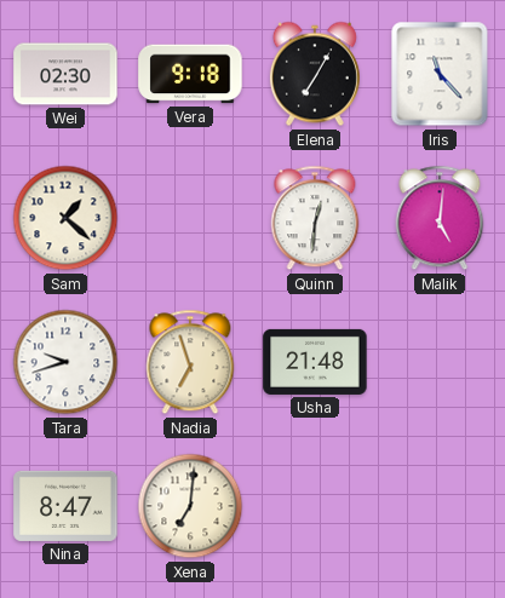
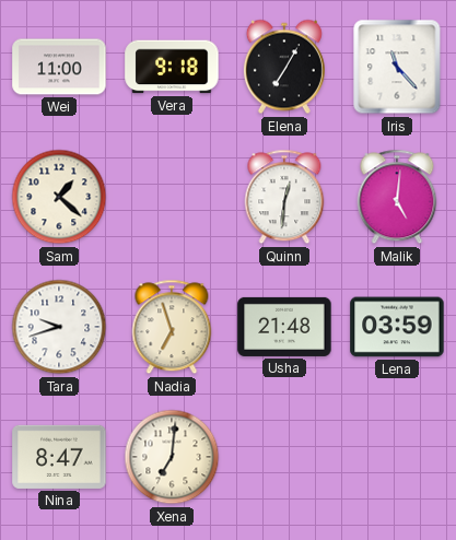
Wei: 02:30 -> 11:00
Lena: none -> 03:59
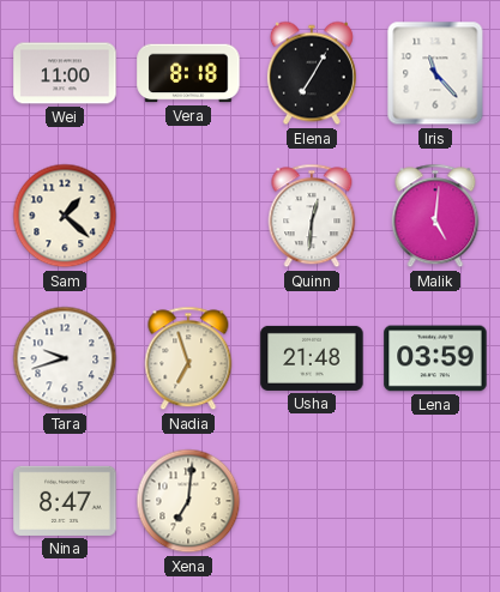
Vera: 9:18 -> 8:18
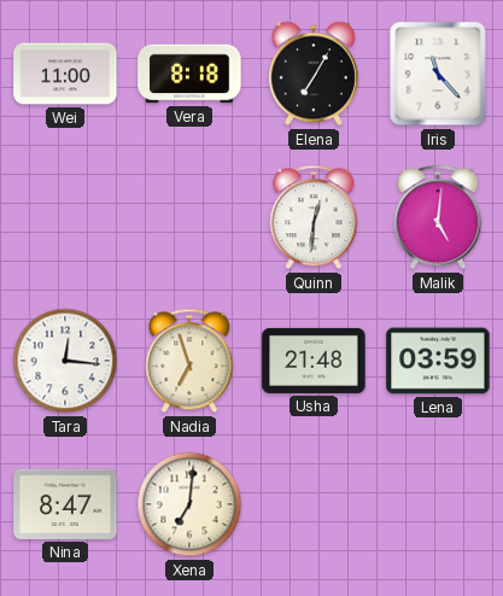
Sam: 1:22 -> none
Tara: 9:42 -> 12:16
